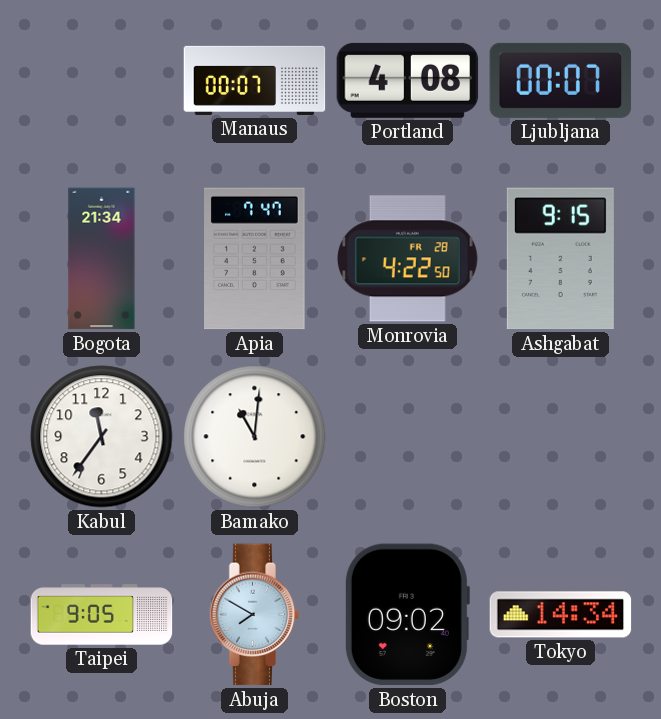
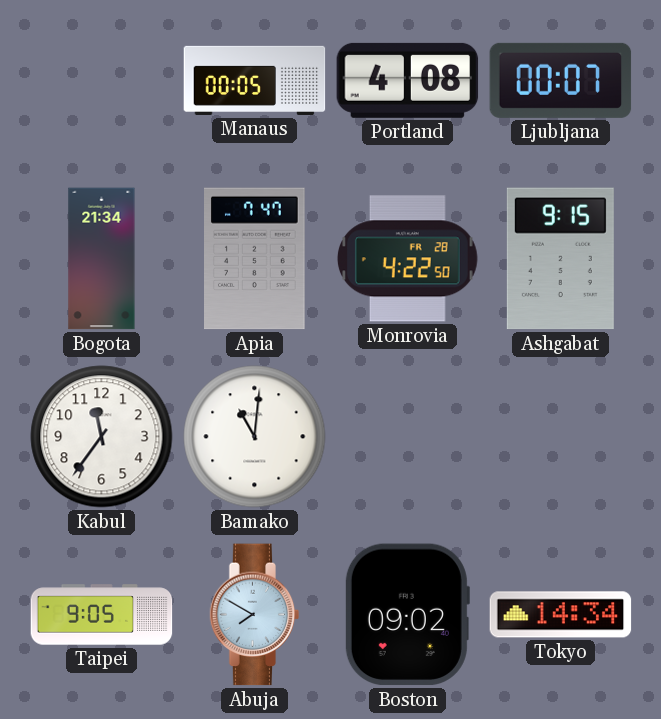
Manaus: 00:07 -> 00:05
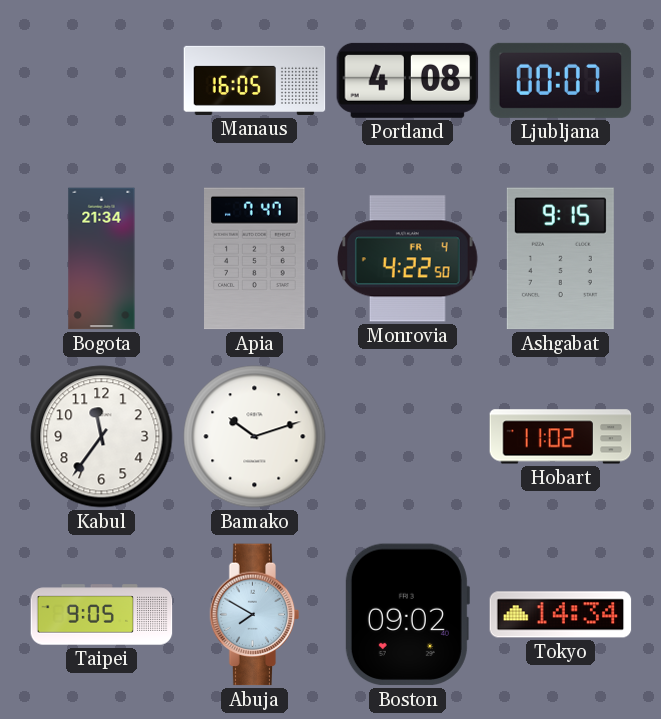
Manaus: 00:05 -> 16:05
Monrovia date: FR 28 -> FR 4
Bamako: 11:01 -> 10:12
Hobart: none -> 11:02
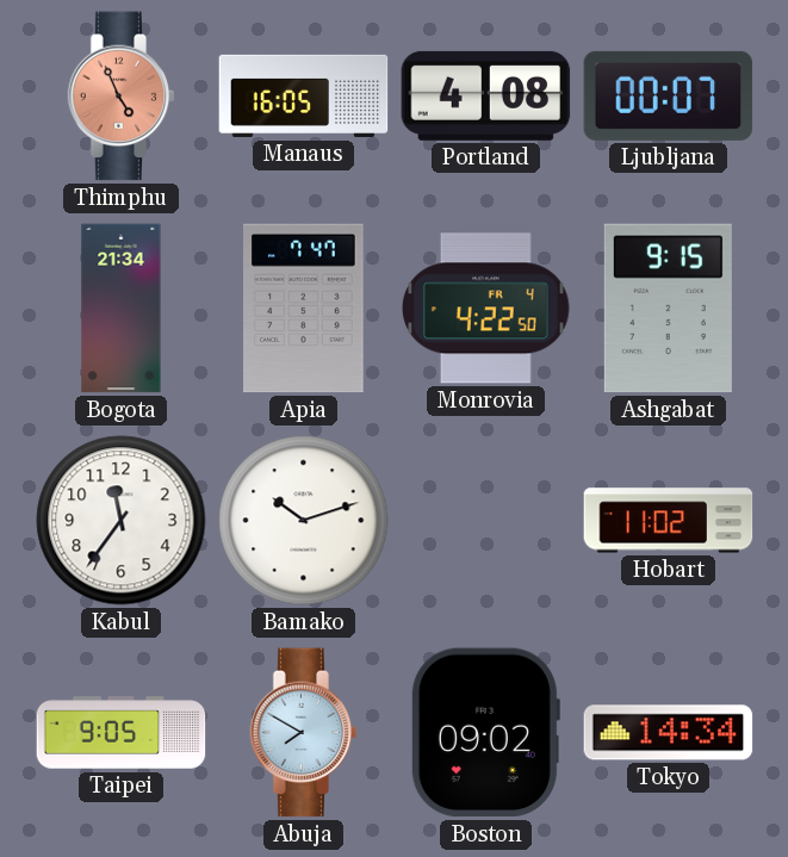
Thimphu: none -> 4:56
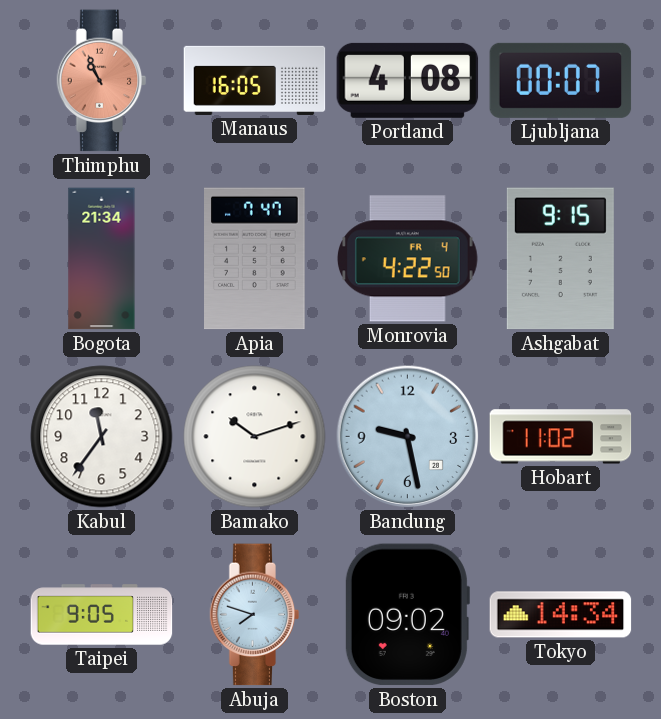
Thimphu: 4:56 -> 10:56
Bandung: none -> 9:28
Abuja: 7:50 -> 7:48
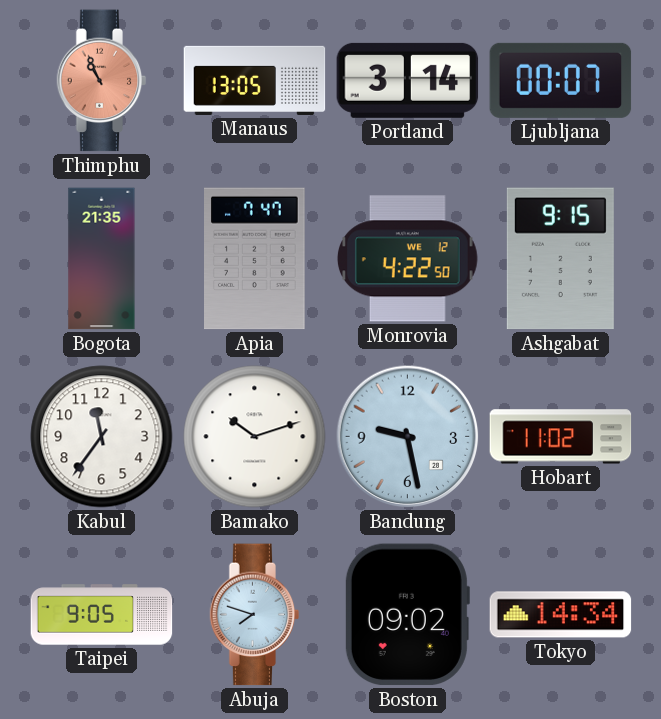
Manaus: 16:05 -> 13:05
Portland: 4:08 -> 3:14
Bogota: 21:34 -> 21:35
Monrovia date: FR 4 -> WE 12
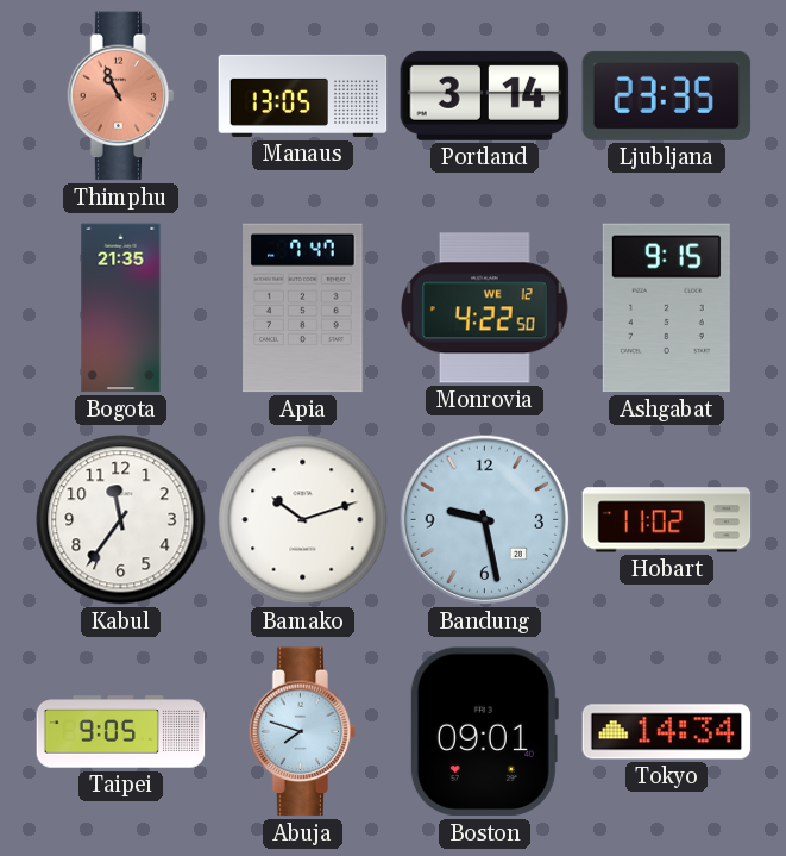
Ljubljana: 00:07 -> 23:35
Boston: 09:02 -> 09:01
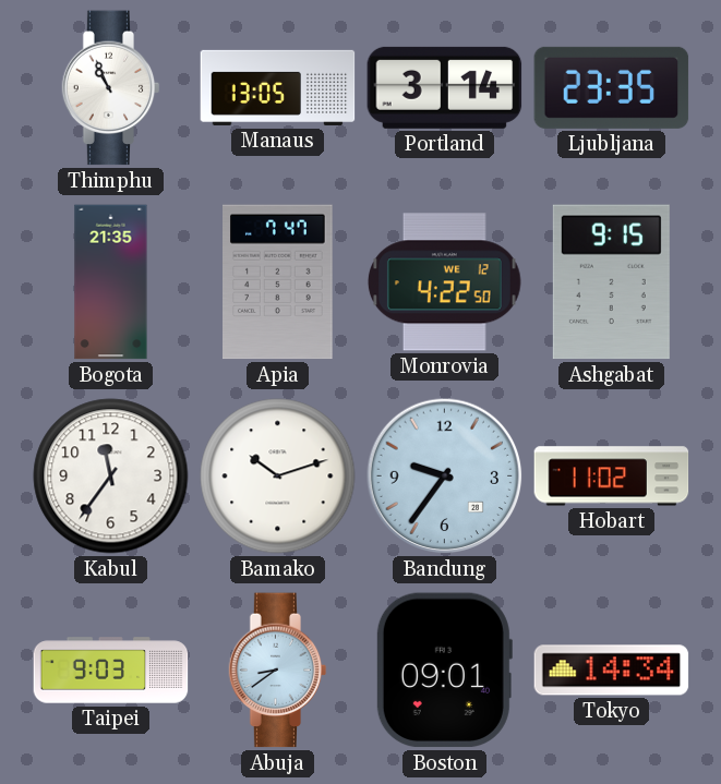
Thimphu dial: salmon -> white
Bandung: 9:28 -> 9:36
Taipei: 9:05 -> 9:03
Abuja: 7:48 -> 8:39
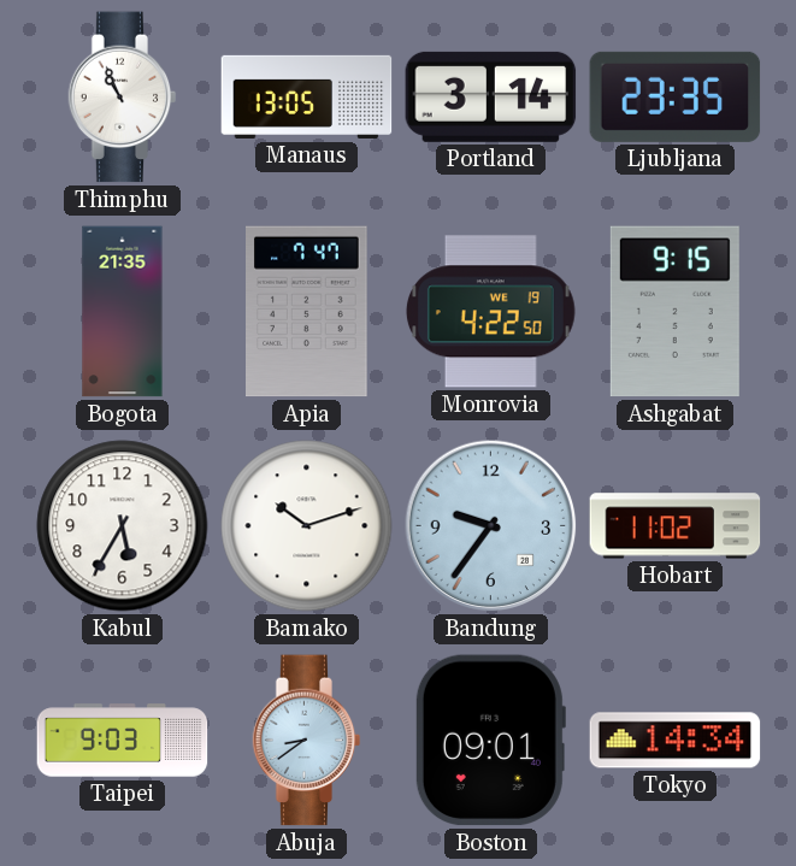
Monrovia date: WE 12 -> WE 19
Kabul: 11:36 -> 5:35
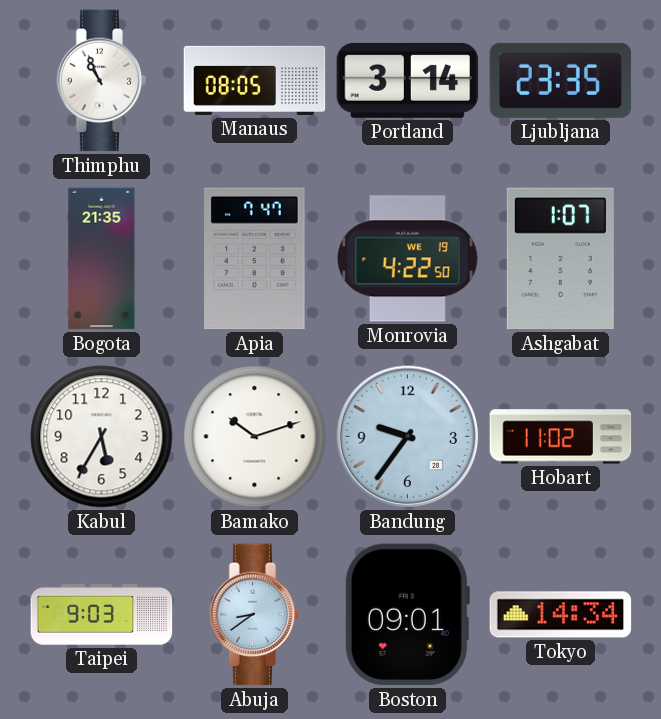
Manaus: 13:05 -> 08:05
Ashgabat: 9:15 -> 1:07
